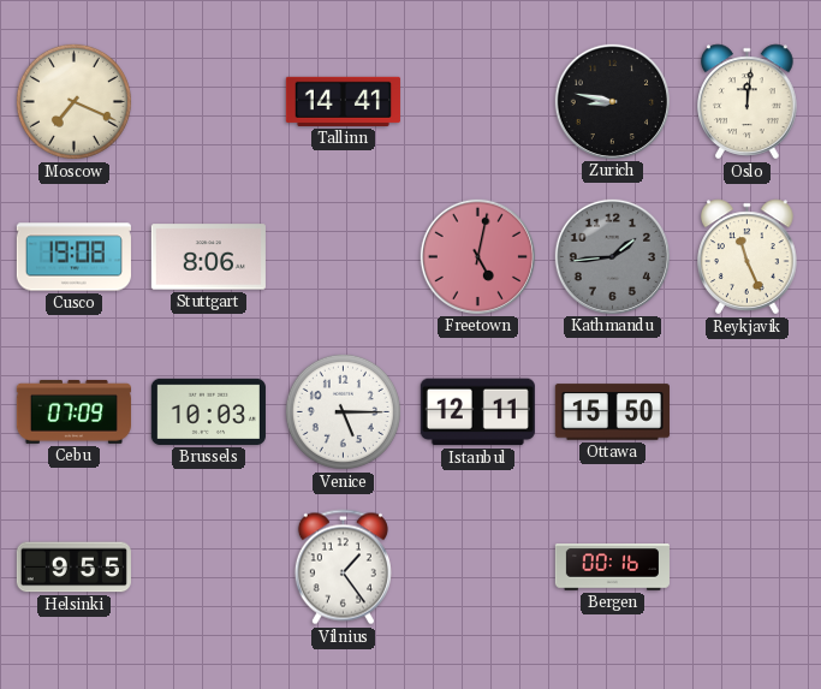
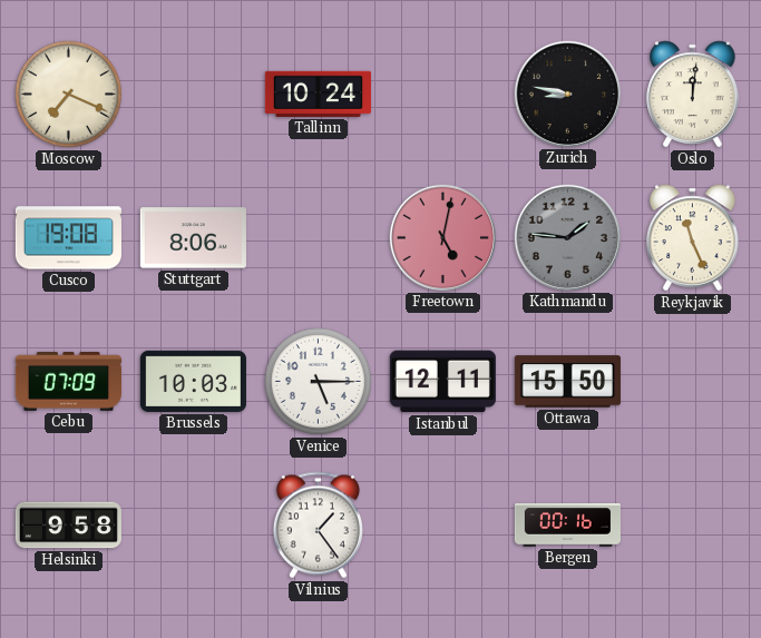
Tallinn: 14:41 -> 10:24
Kathmandu: 1:44 -> 1:46
Helsinki: 9:55 -> 9:58
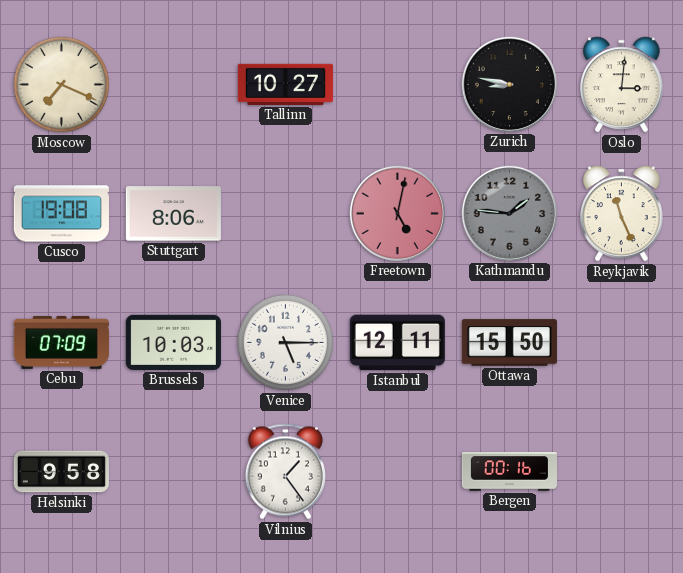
Tallinn: 10:24 -> 10:27
Oslo: 12:01 -> 3:01
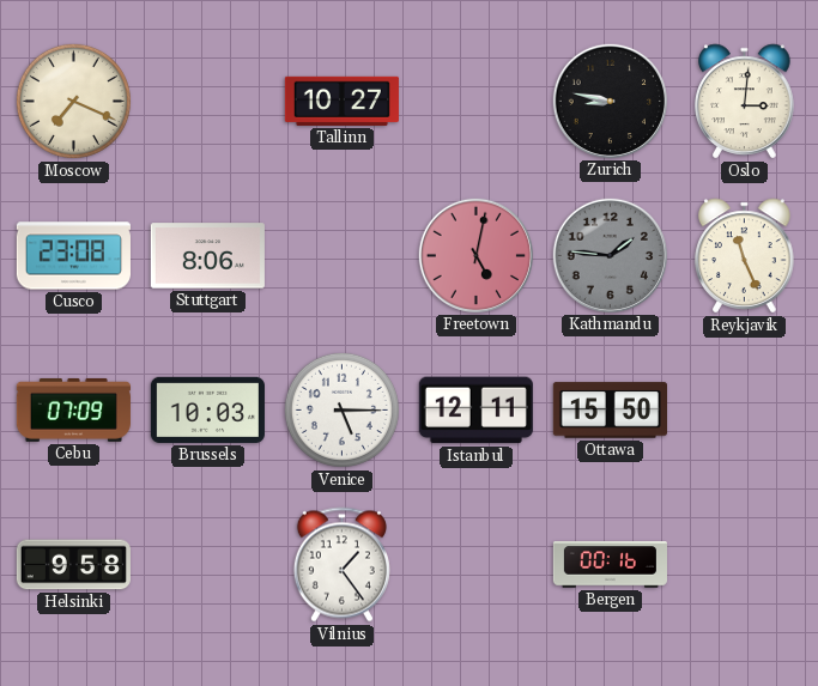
Cusco: 19:08 -> 23:08
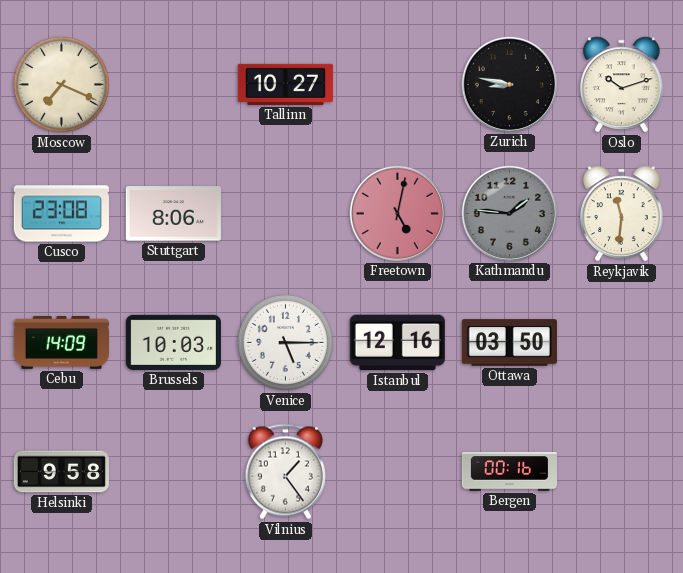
Oslo: 3:01 -> 10:12
Reykjavik: 11:26 -> 11:31
Cebu: 07:09 -> 14:09
Istanbul: 12:11 -> 12:16
Ottawa: 15:50 -> 03:50
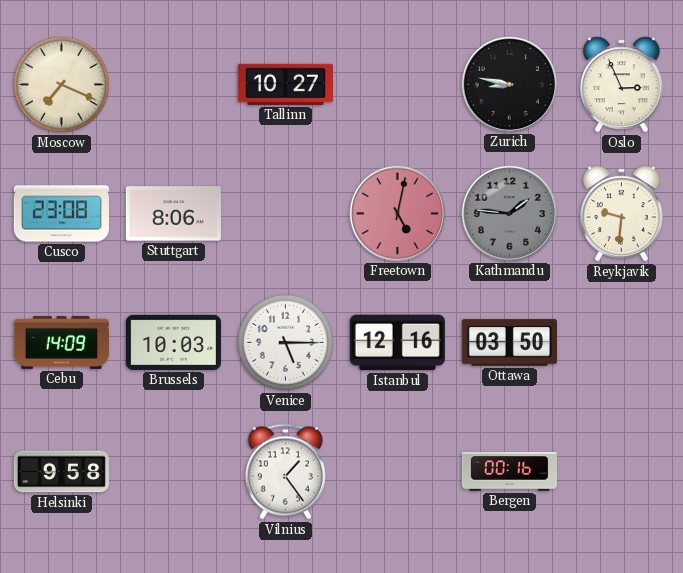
Oslo: 10:12 -> 2:56
Reykjavik: 11:31 -> 9:31
